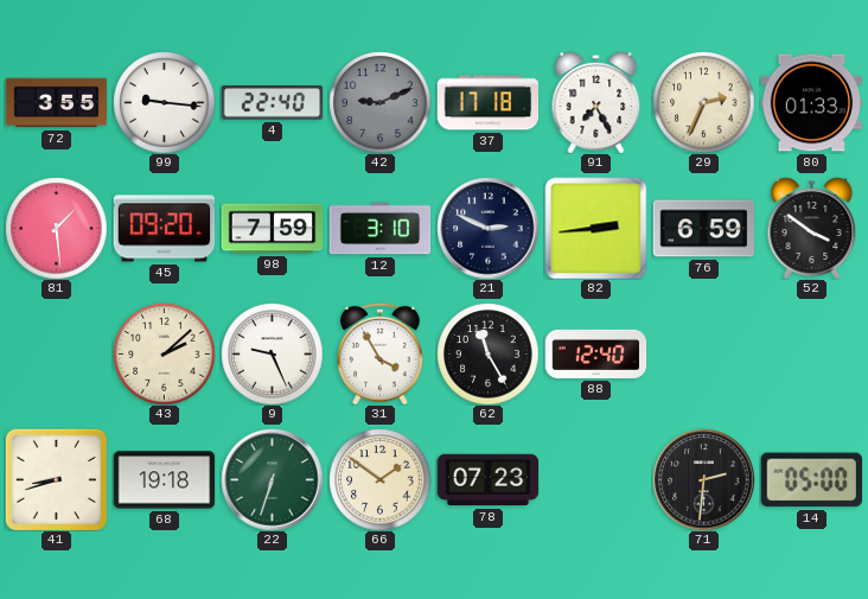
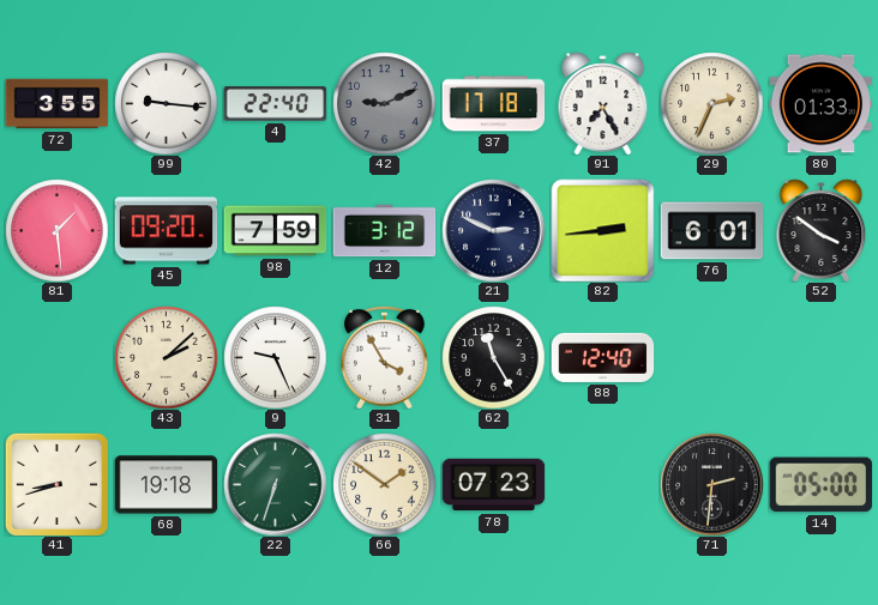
12: 3:10 -> 3:12
76: 6:59 -> 6:01
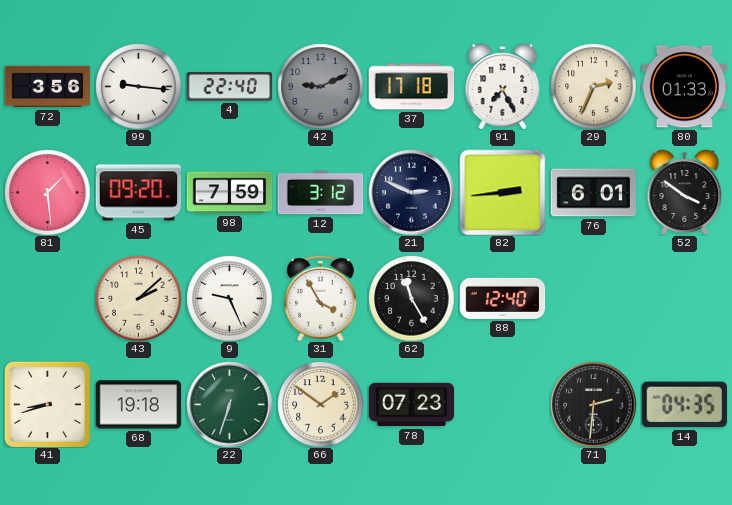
72: 3:55 -> 3:56
14: 05:00 -> 04:35
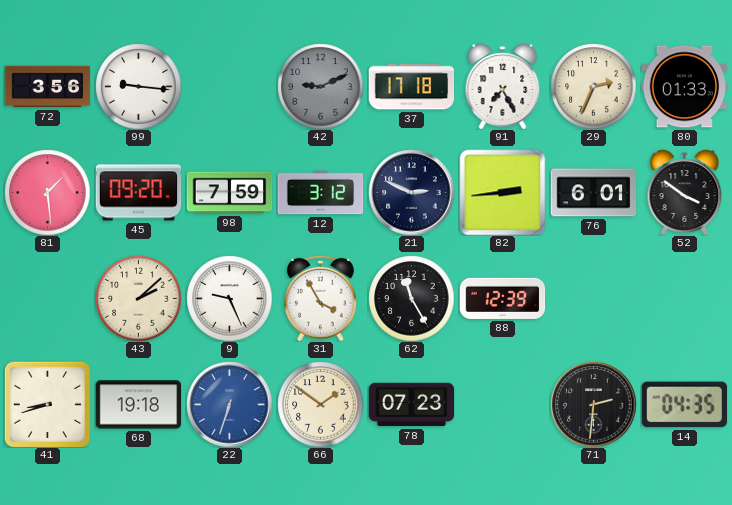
4: 22:40 -> none
88: 12:40 -> 12:39
22 dial: green -> blue
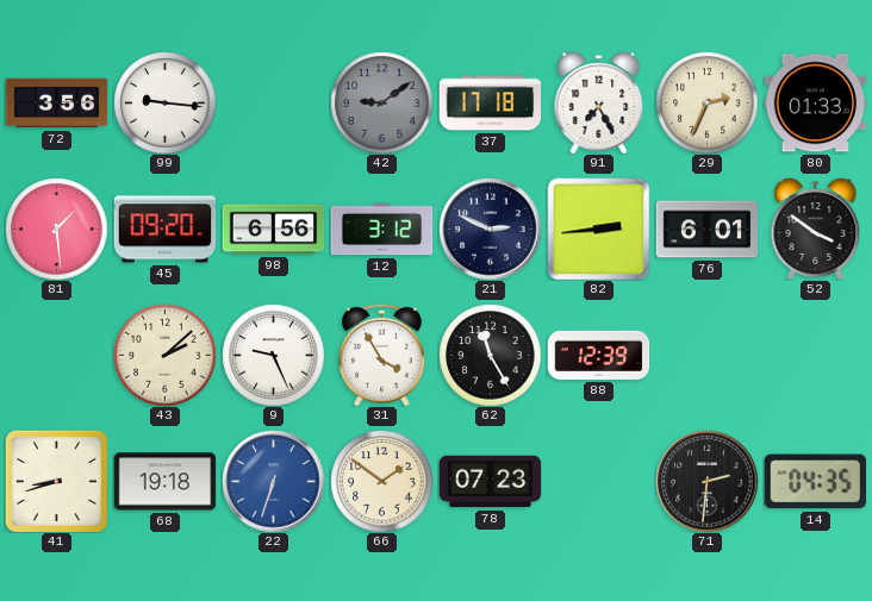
42: 9:11 -> 9:09
98: 7:59 -> 6:56
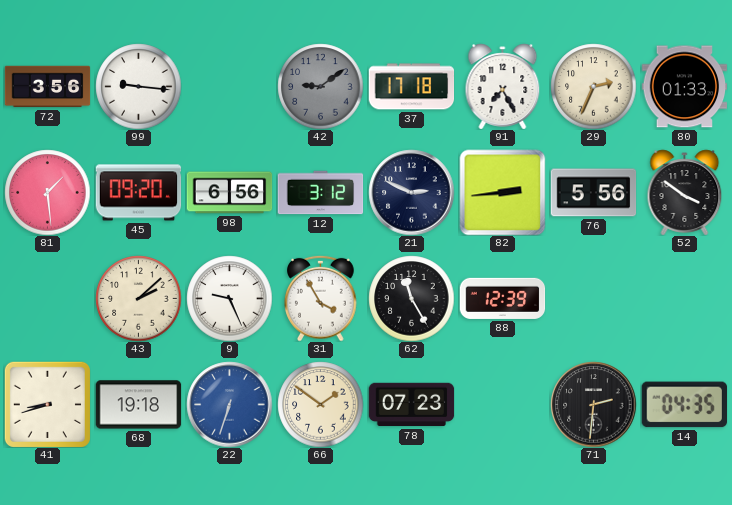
76: 6:01 -> 5:56
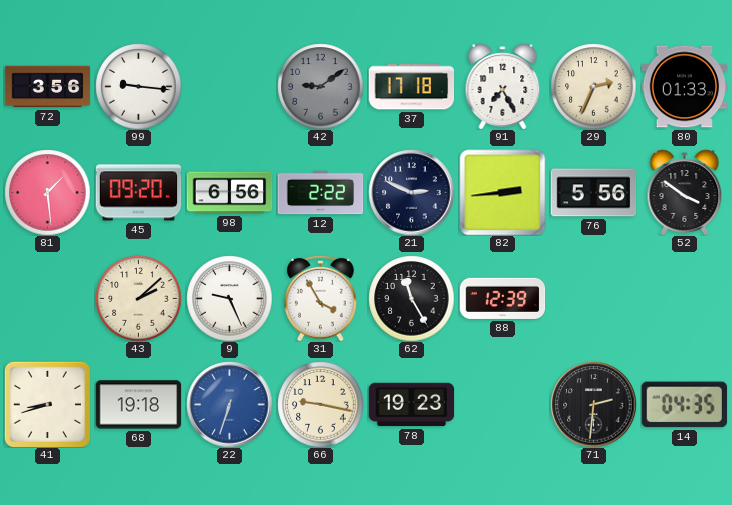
12: 3:12 -> 2:22
66: 1:51 -> 9:17
78: 07:23 -> 19:23
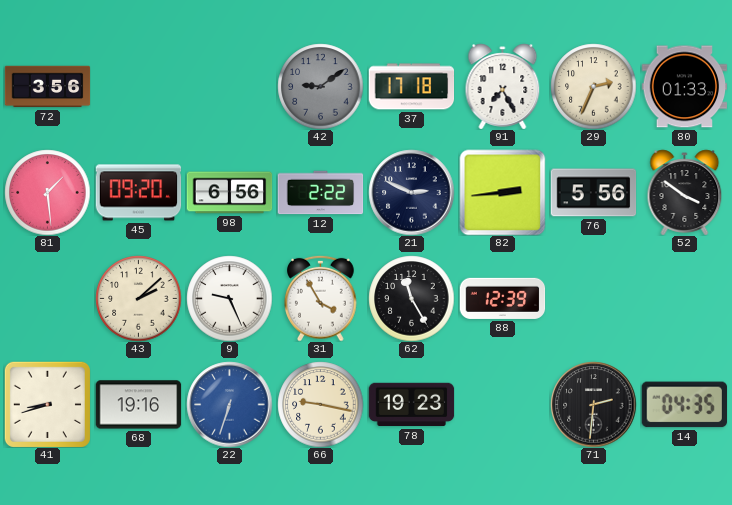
99: 9:16 -> none
68: 19:18 -> 19:16
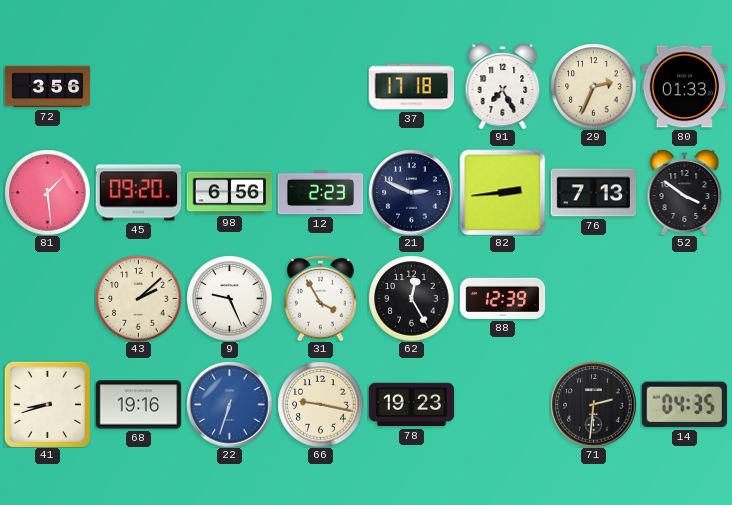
42: 9:09 -> none
12: 2:22 -> 2:23
76: 5:56 -> 7:13
62: 11:25 -> 12:25
